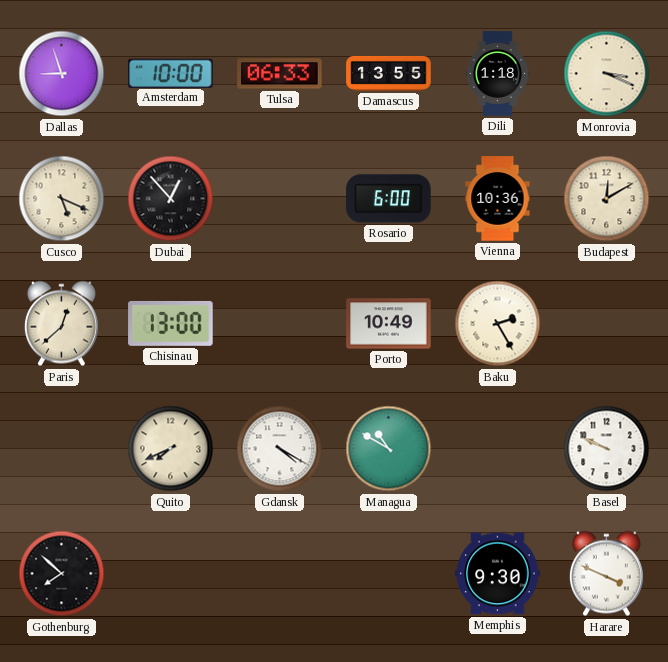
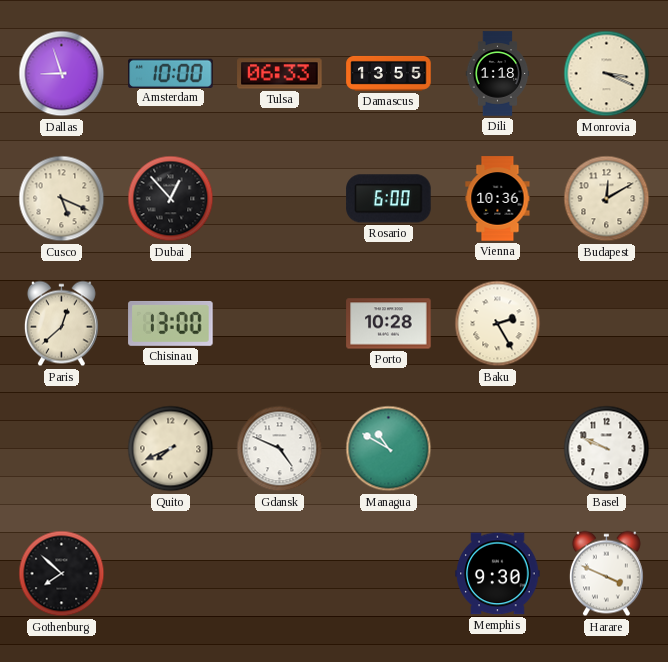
Porto: 10:49 -> 10:28
Gdansk: 4:20 -> 4:49
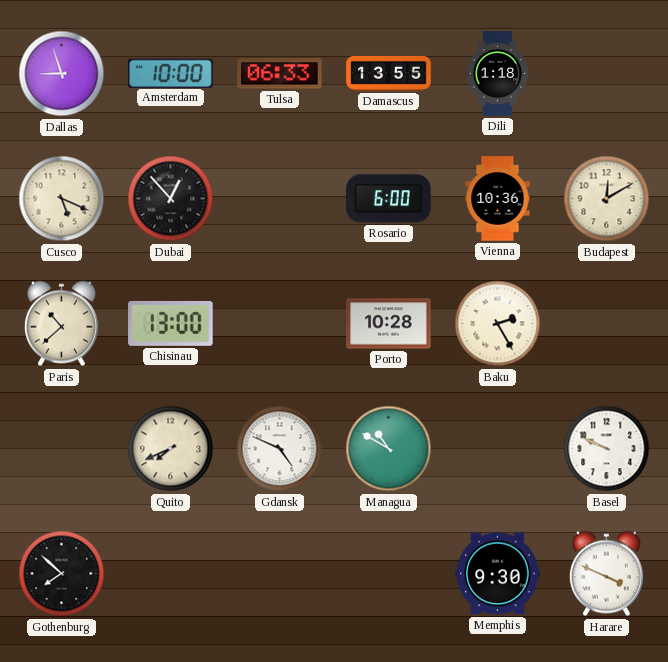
Monrovia: 3:19 -> none
Paris: 12:38 -> 10:38
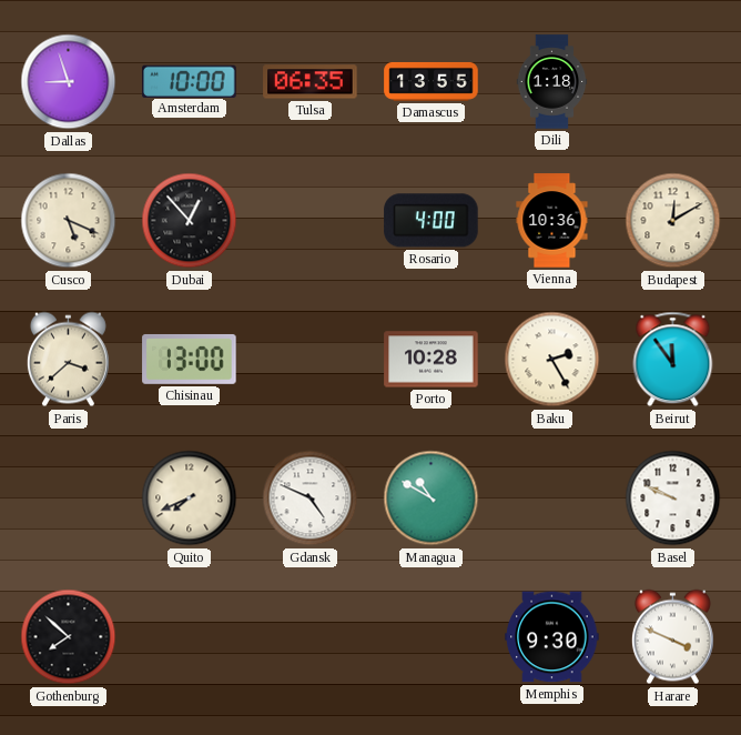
Tulsa: 06:33 -> 06:35
Rosario: 6:00 -> 4:00
Paris: 10:38 -> 3:38
Beirut: none -> 11:54
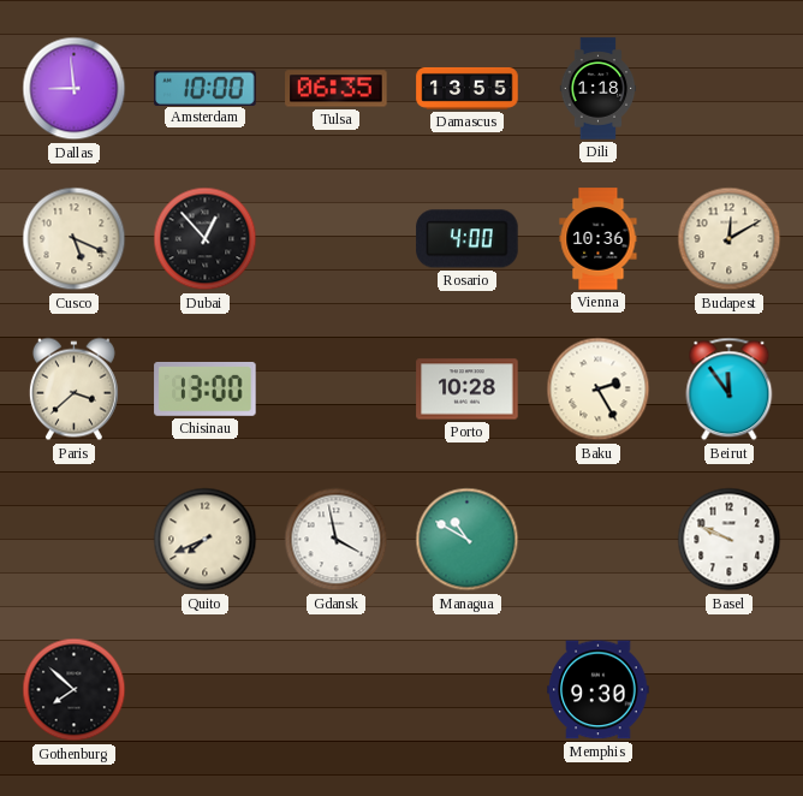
Dallas: 8:57 -> 8:59
Gdansk: 4:49 -> 3:58
Harare: 3:49 -> none
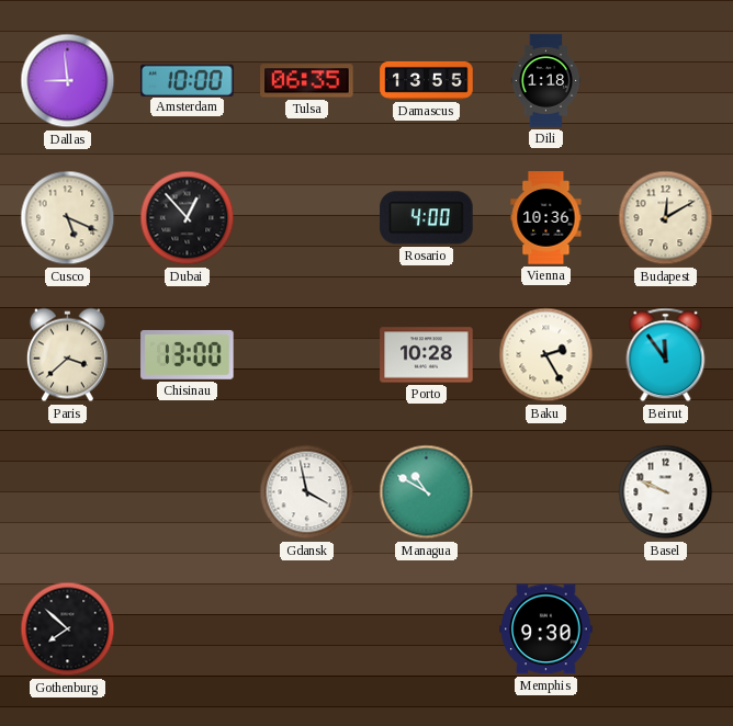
Quito: 7:41 -> none
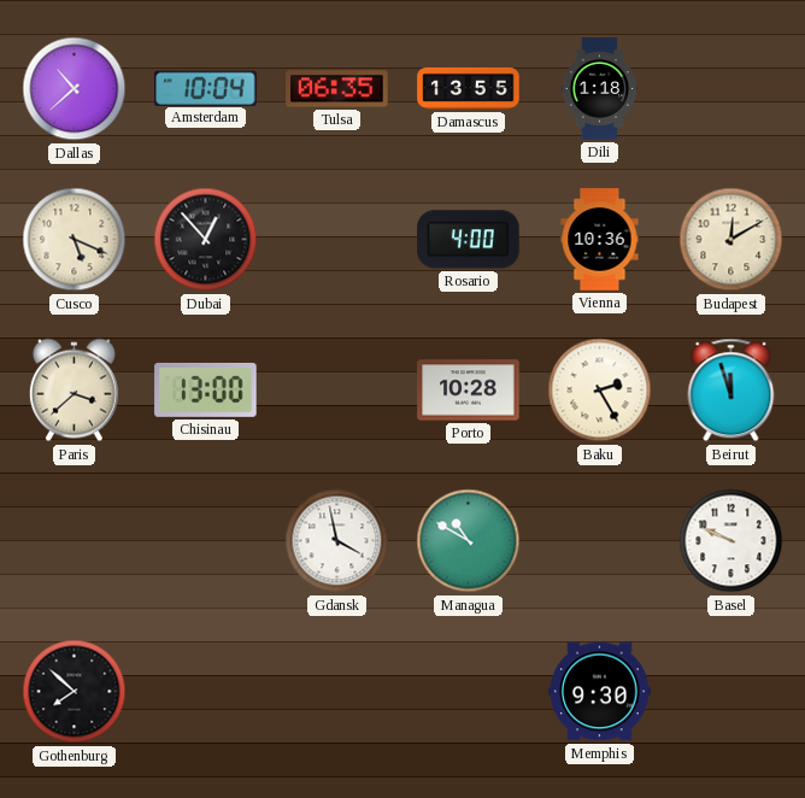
Dallas: 8:59 -> 10:38
Amsterdam: 10:00 -> 10:04
Beirut: 11:54 -> 11:57
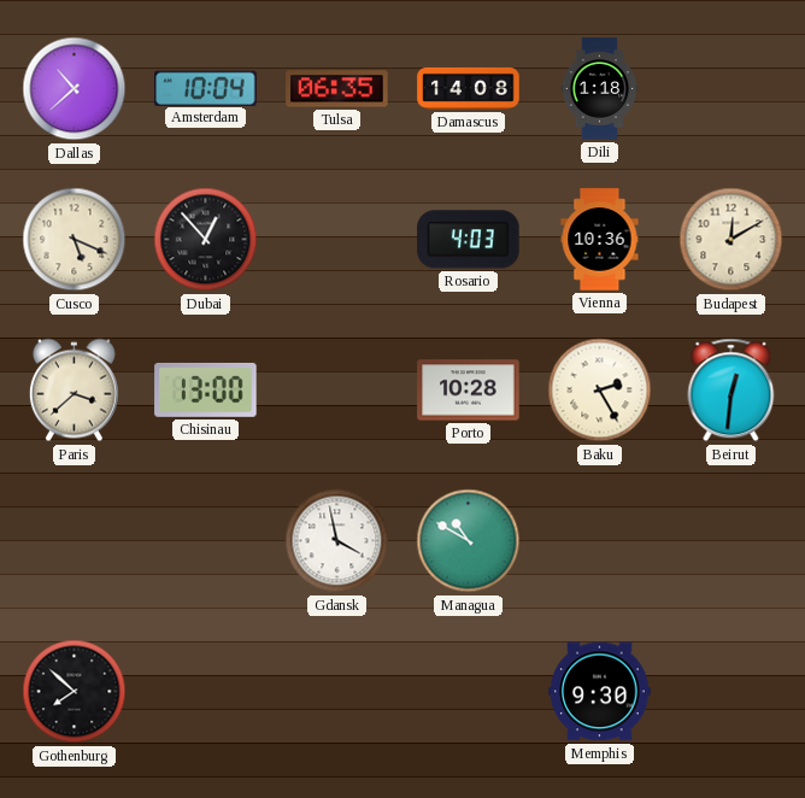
Damascus: 13:55 -> 14:08
Rosario: 4:00 -> 4:03
Beirut: 11:57 -> 12:31
Basel: 9:49 -> none
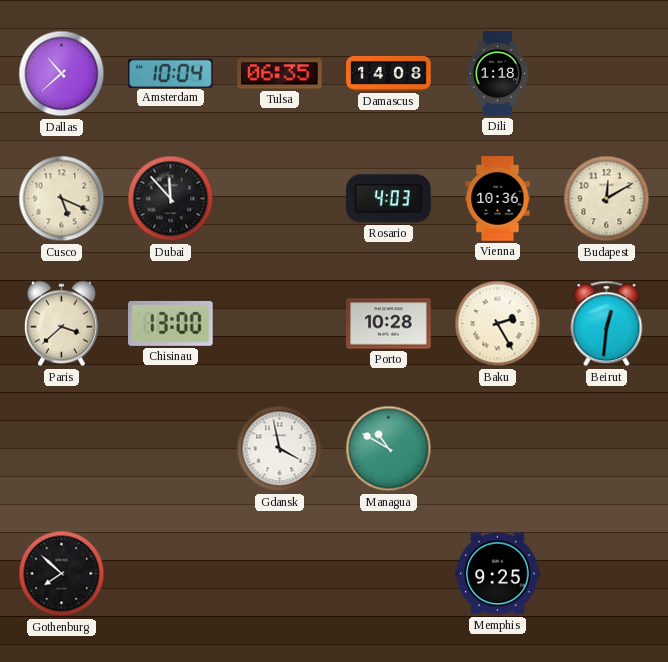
Dubai: 12:53 -> 11:53
Memphis: 9:30 -> 9:25
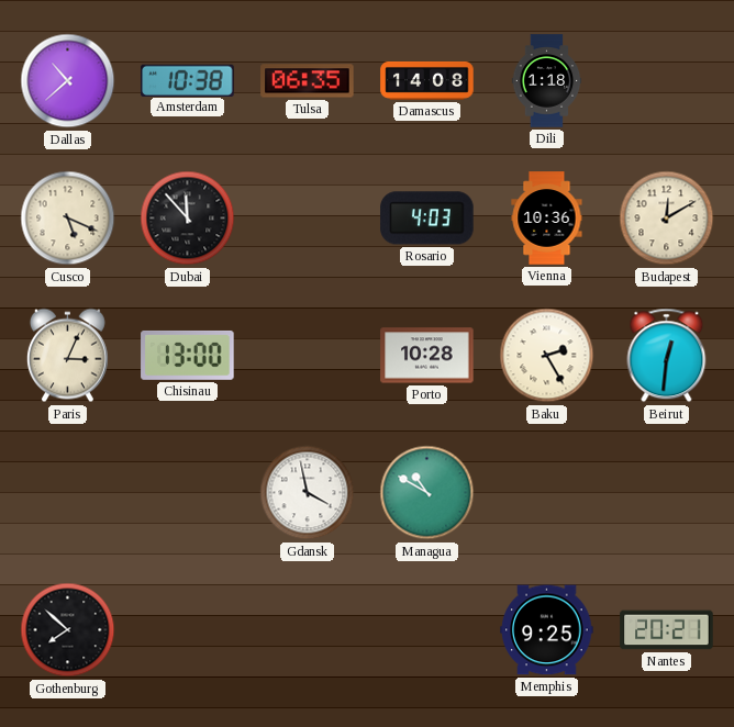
Amsterdam: 10:04 -> 10:38
Paris: 3:38 -> 3:04
Nantes: none -> 20:21
